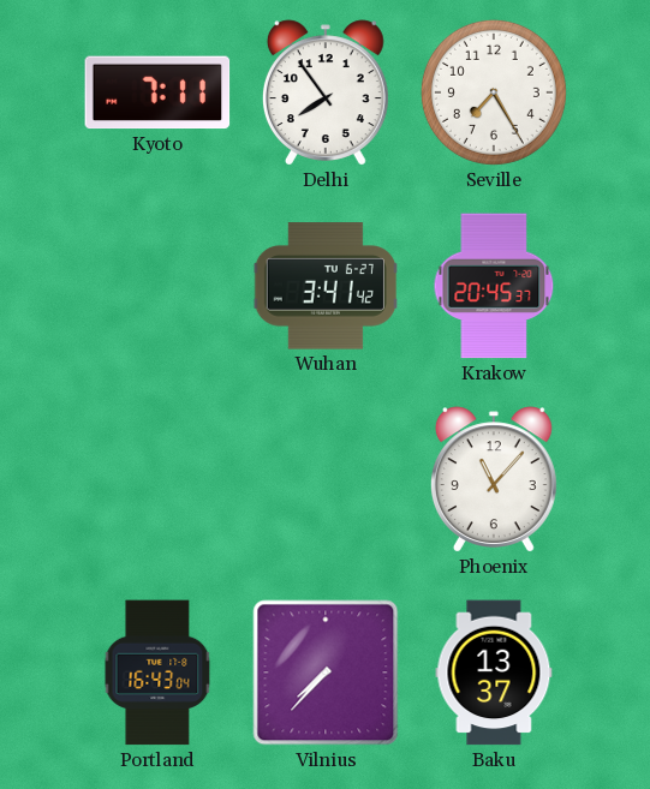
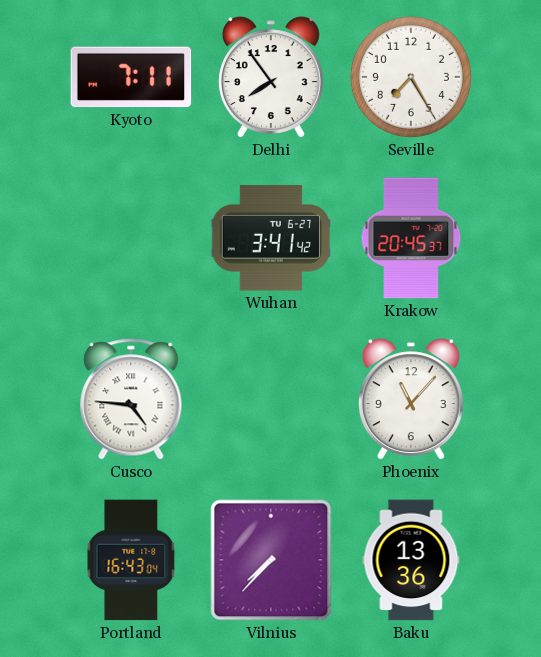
Cusco: none -> 4:46
Baku: 13:37 -> 13:36
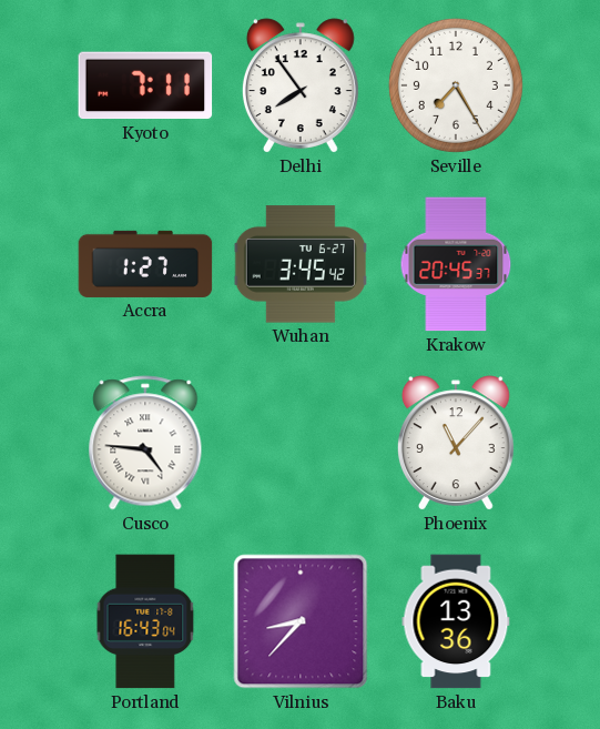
Accra: none -> 1:27
Wuhan: 3:41 -> 3:45
Vilnius: 7:37 -> 8:37
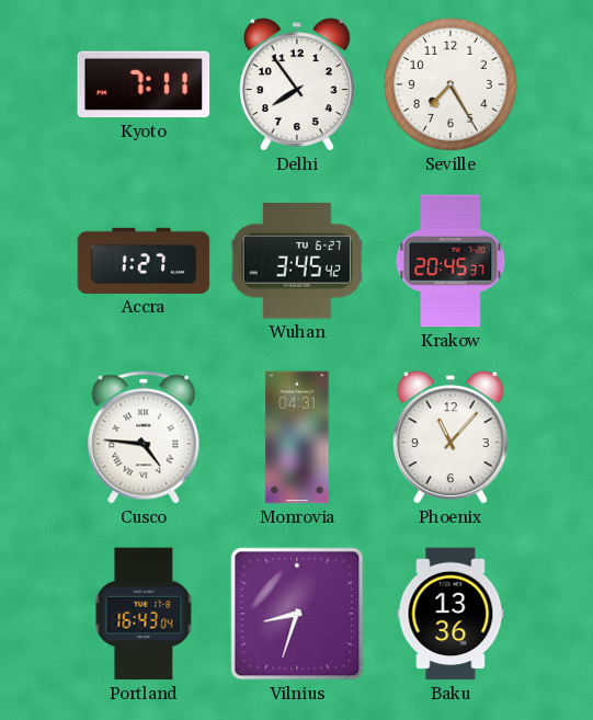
Monrovia: none -> 04:31
Vilnius: 8:37 -> 8:33
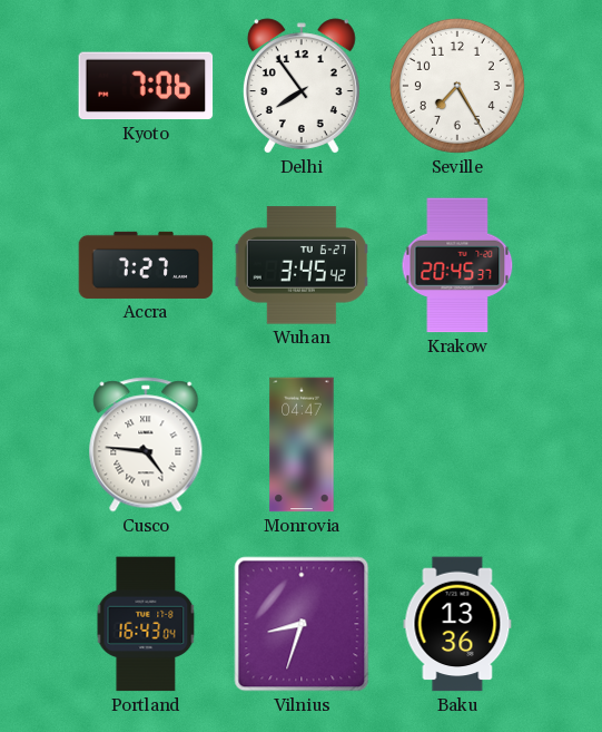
Kyoto: 7:11 -> 7:06
Accra: 1:27 -> 7:27
Monrovia: 04:31 -> 04:47
Phoenix: 11:07 -> none
